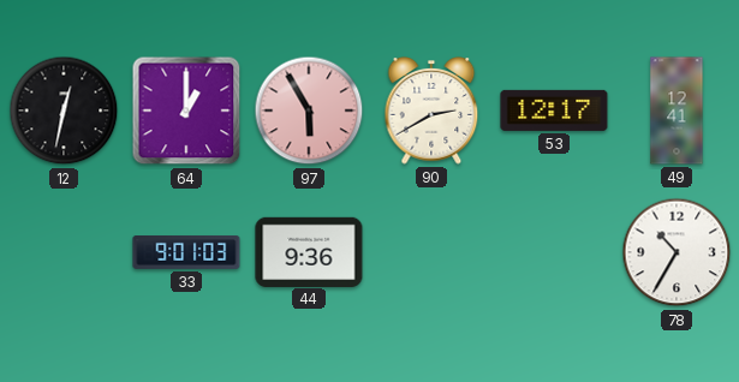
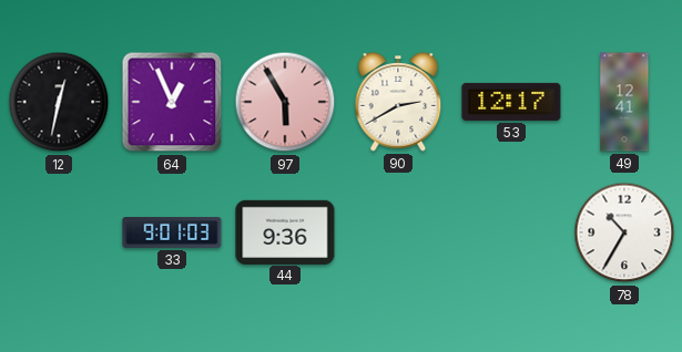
64: 1:00 -> 12:56
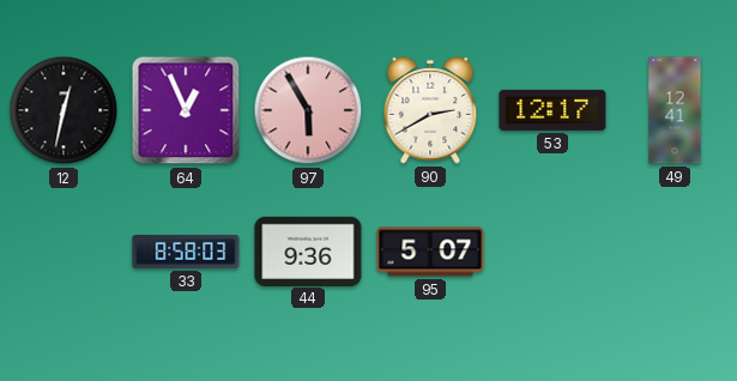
33: 9:01 -> 8:58
95: none -> 5:07
78: 10:35 -> none
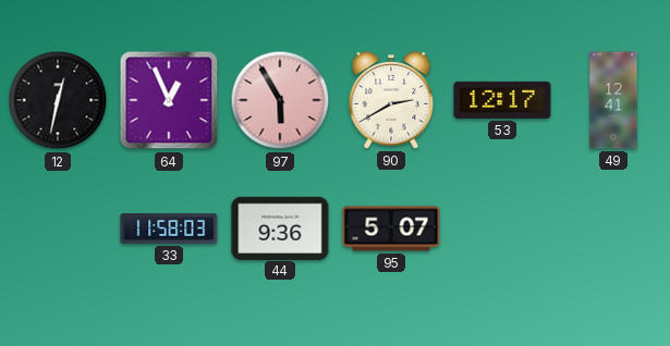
33: 8:58 -> 11:58
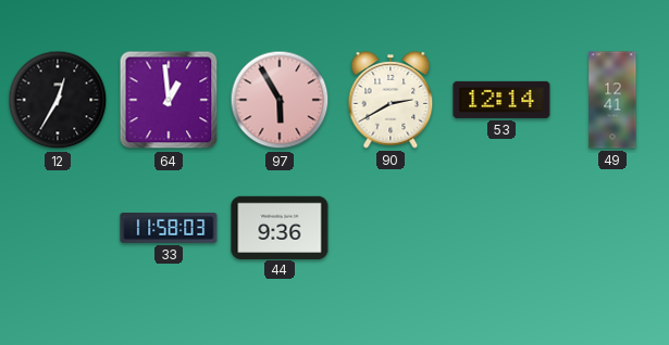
12: 12:32 -> 12:35
64: 12:56 -> 12:59
53: 12:17 -> 12:14
95: 5:07 -> none
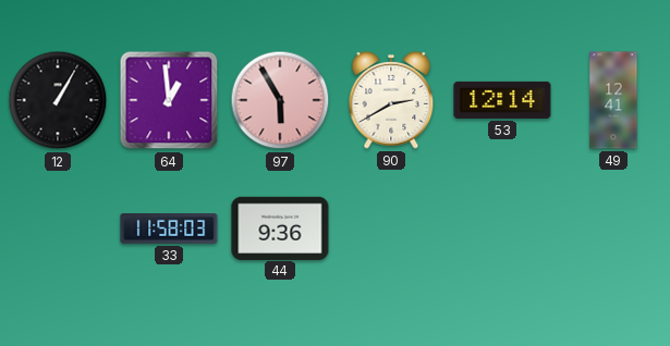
12: 12:35 -> 1:05
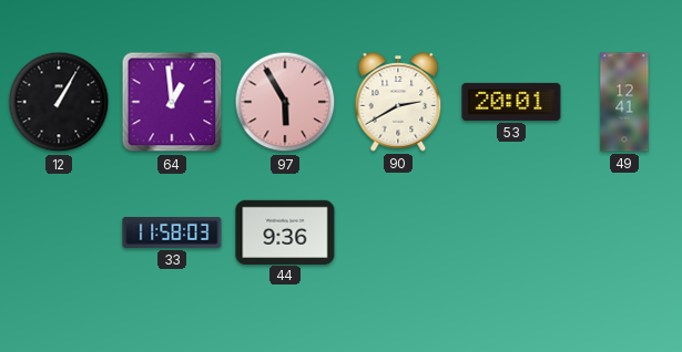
53: 12:14 -> 20:01
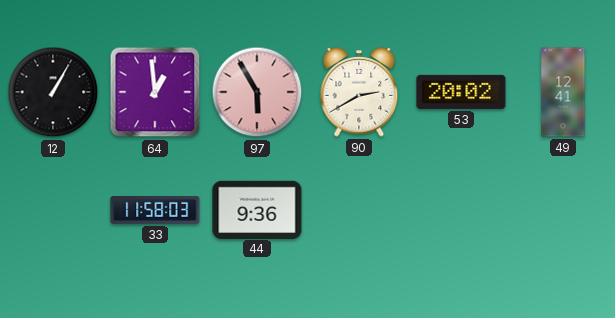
53: 20:01 -> 20:02
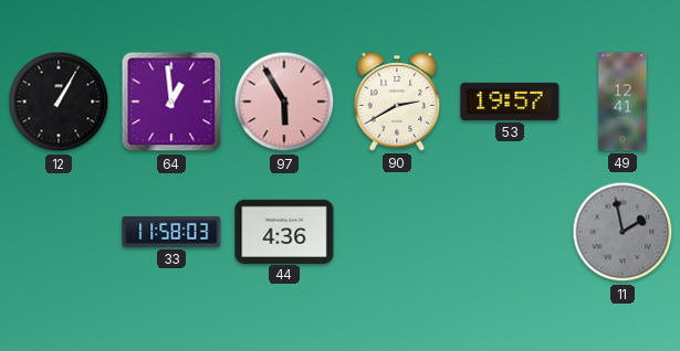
53: 20:02 -> 19:57
44: 9:36 -> 4:36
11: none -> 1:58
